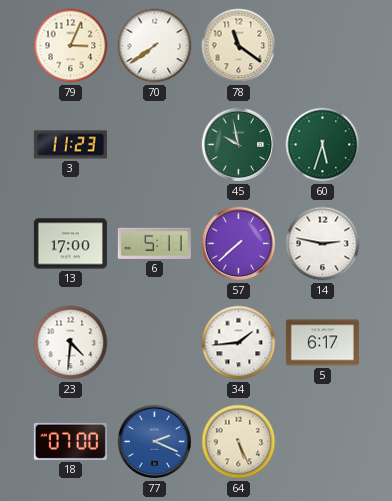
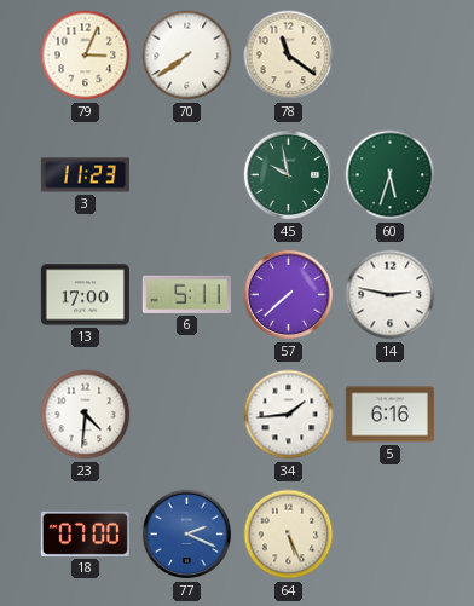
5: 6:17 -> 6:16
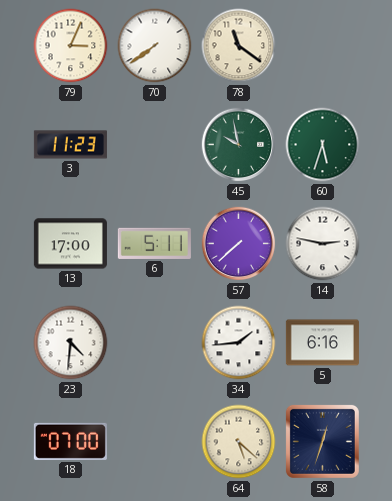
77: 2:19 -> none
64: 5:26 -> 5:22
58: none -> 12:33
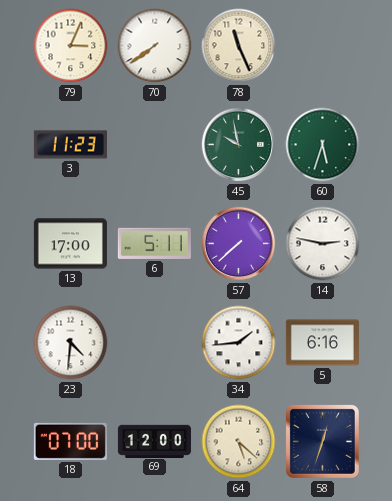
78: 11:21 -> 11:26
69: none -> 12:00
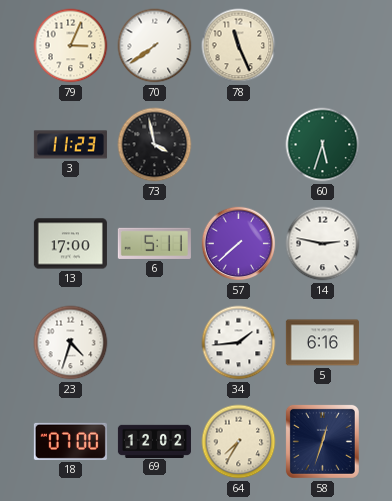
73: none -> 3:58
45: 9:58 -> none
23: 4:31 -> 4:33
69: 12:00 -> 12:02
64: 5:22 -> 7:35
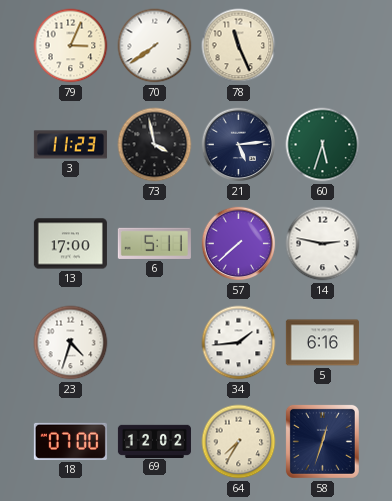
21: none -> 5:14
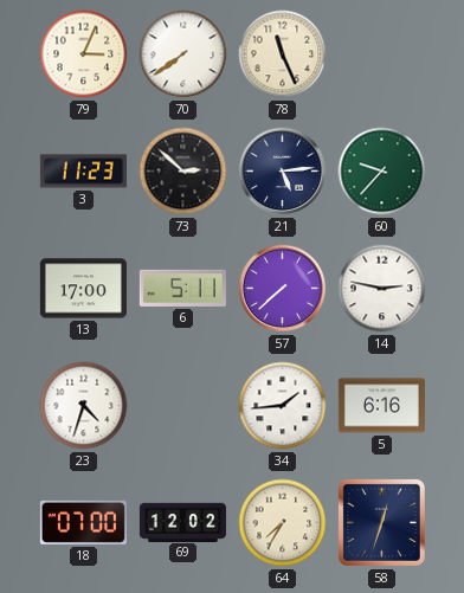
73: 3:58 -> 2:52
60: 5:33 -> 9:37
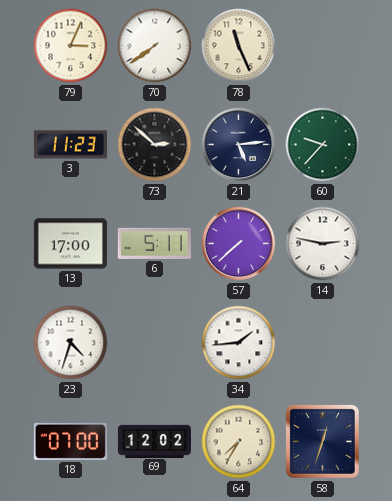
5: 6:16 -> none
